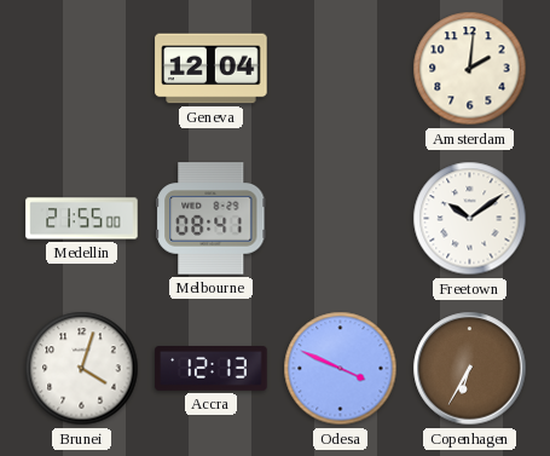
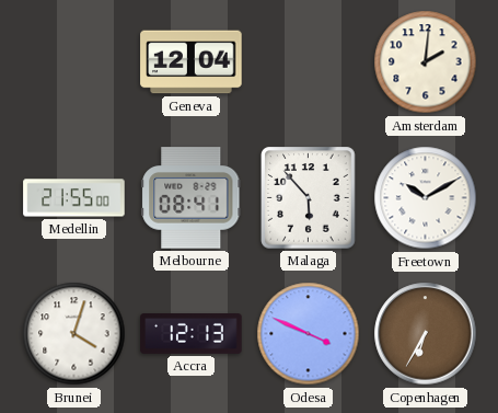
Malaga: none -> 5:53
Freetown: 10:09 -> 10:10
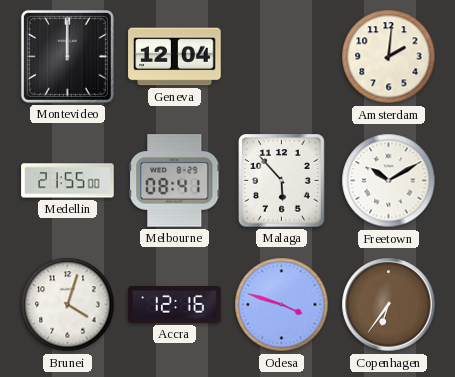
Montevideo: none -> 12:00
Accra: 12:13 -> 12:16
Odesa: 3:49 -> 3:48
Copenhagen: 6:35 -> 6:36
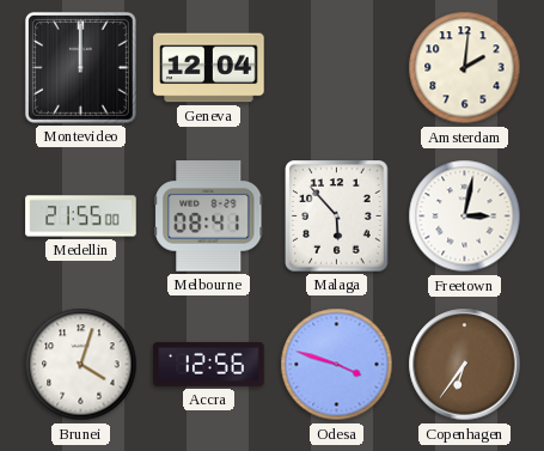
Freetown: 10:10 -> 3:02
Accra: 12:16 -> 12:56
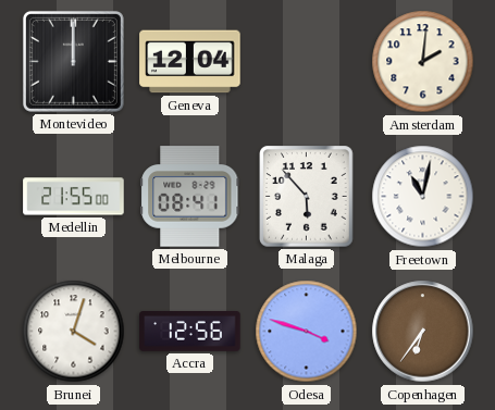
Freetown: 3:02 -> 11:02
